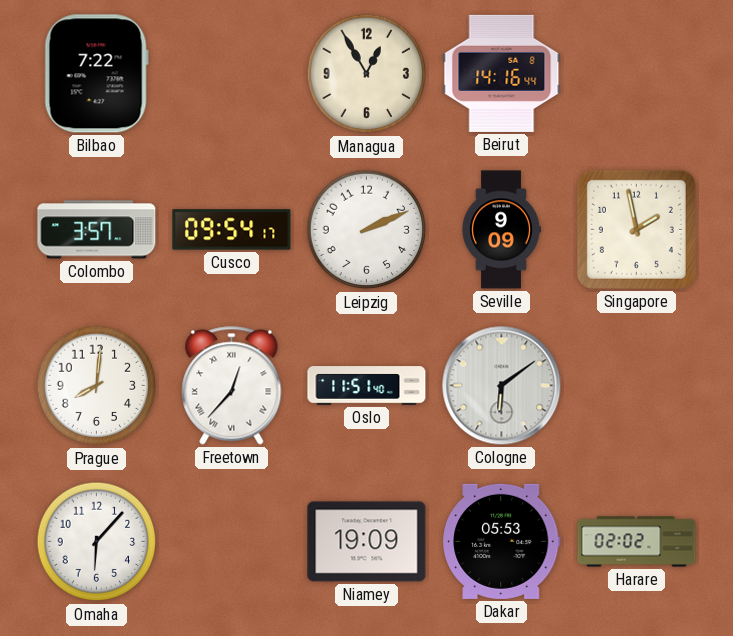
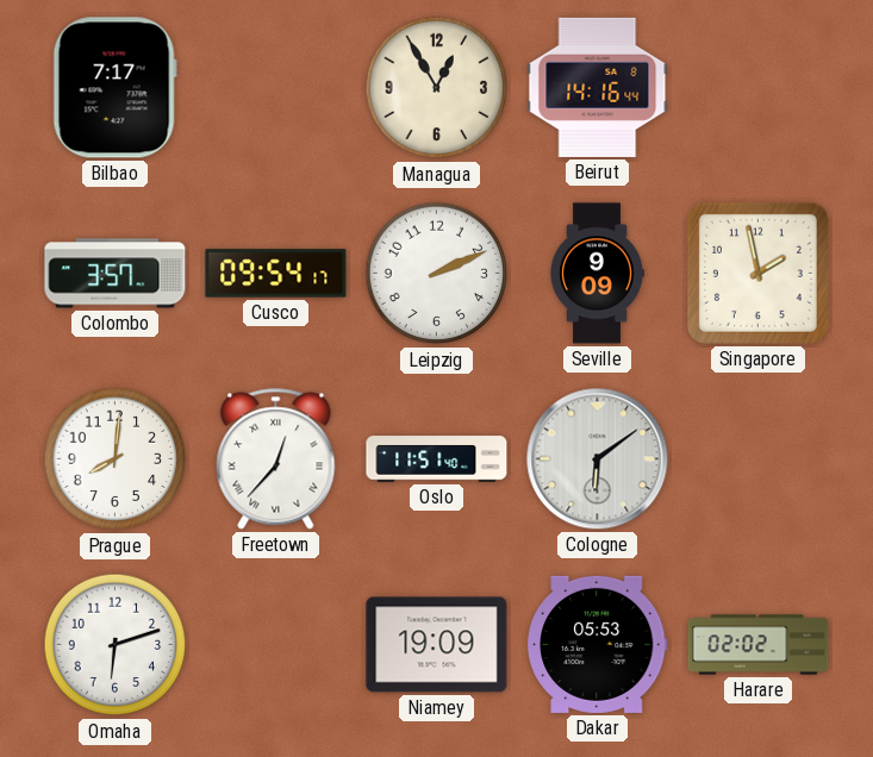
Bilbao: 7:22 -> 7:17
Omaha: 6:07 -> 6:12
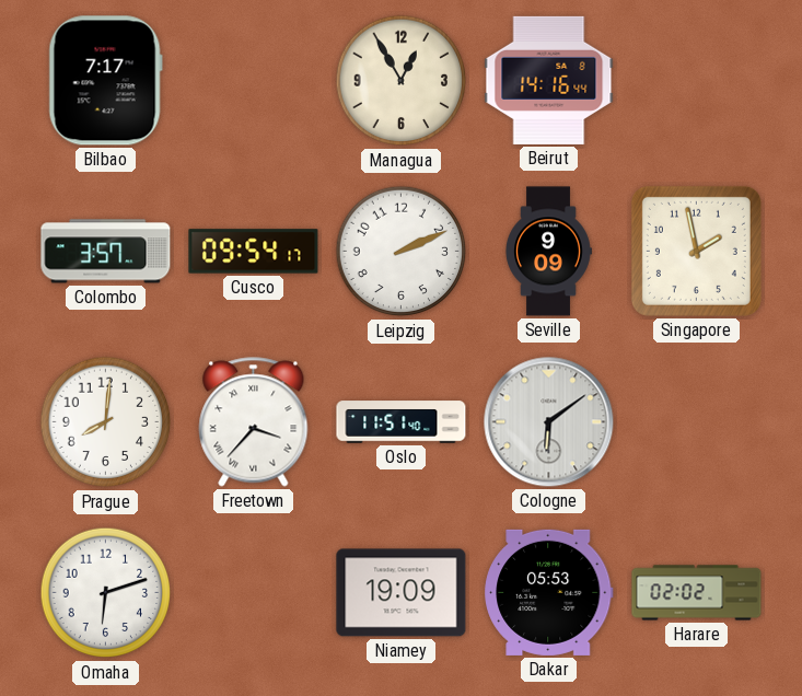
Freetown: 12:37 -> 3:37
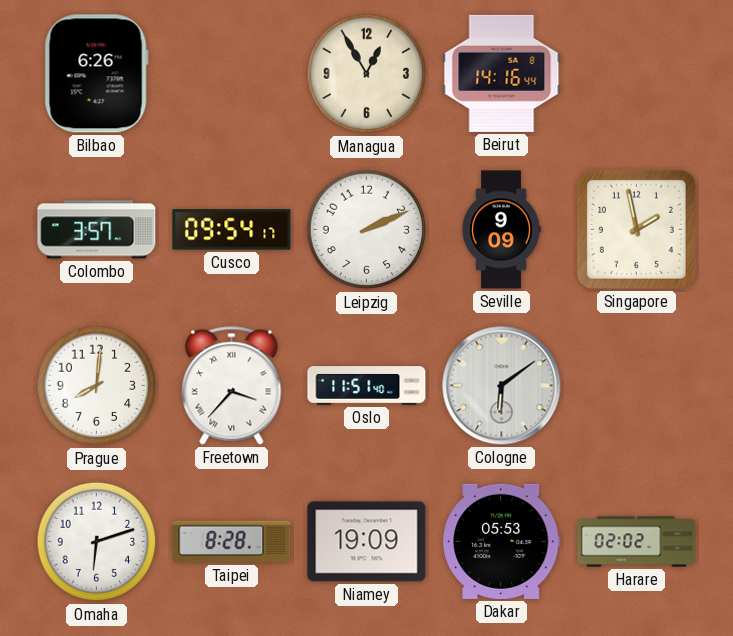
Bilbao: 7:17 -> 6:26
Taipei: none -> 8:28
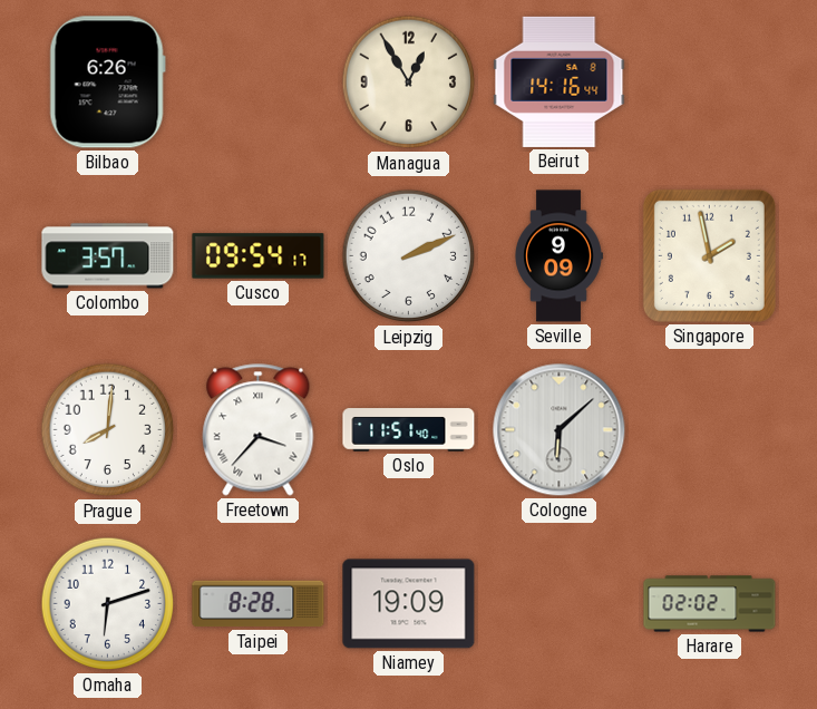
Cologne: 6:09 -> 6:08
Dakar: 05:53 -> none
